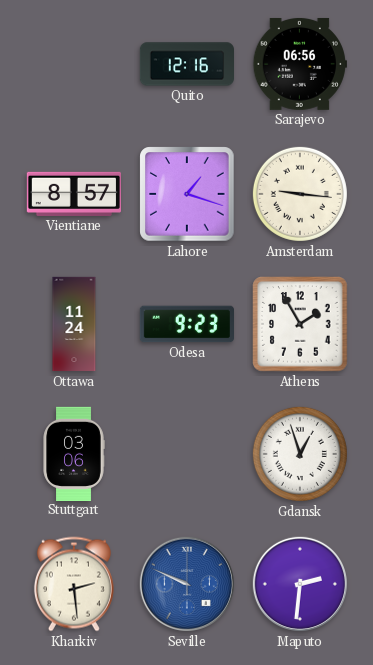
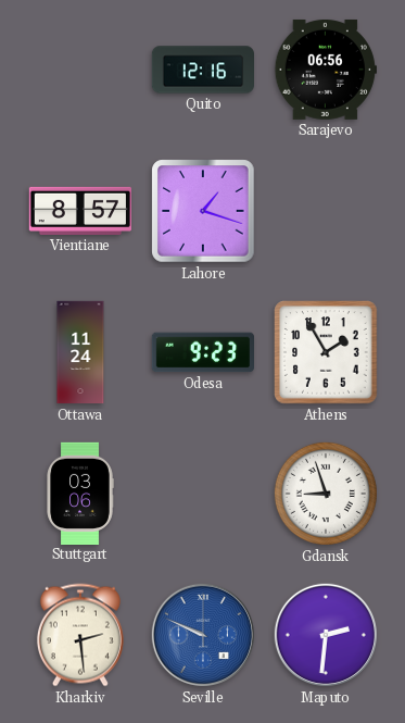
Amsterdam: 9:16 -> none
Gdansk: 12:57 -> 8:57
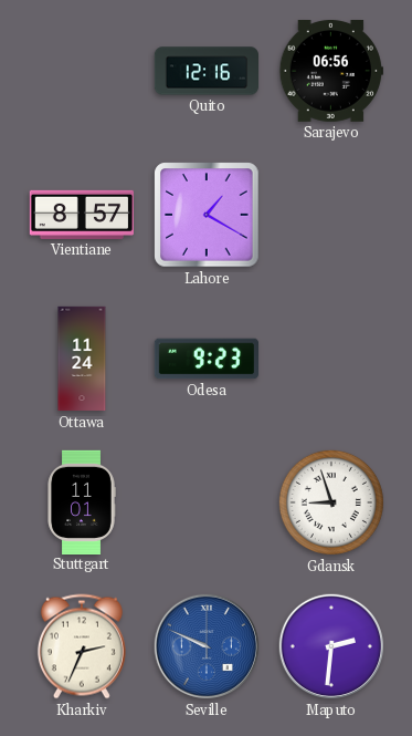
Lahore: 1:18 -> 1:20
Athens: 1:55 -> none
Stuttgart: 03:06 -> 11:01
Kharkiv: 2:29 -> 2:34
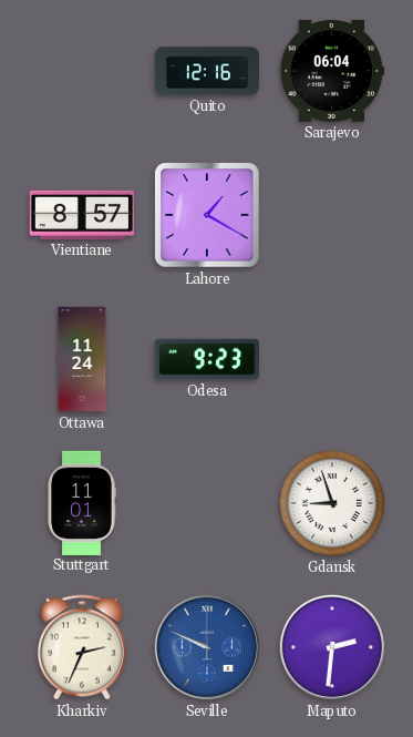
Sarajevo: 06:56 -> 06:04
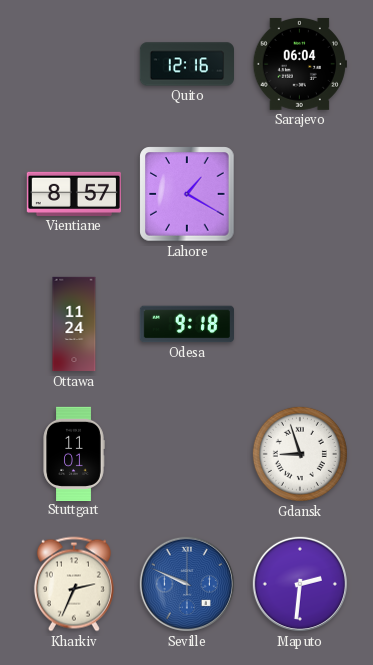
Odesa: 9:23 -> 9:18
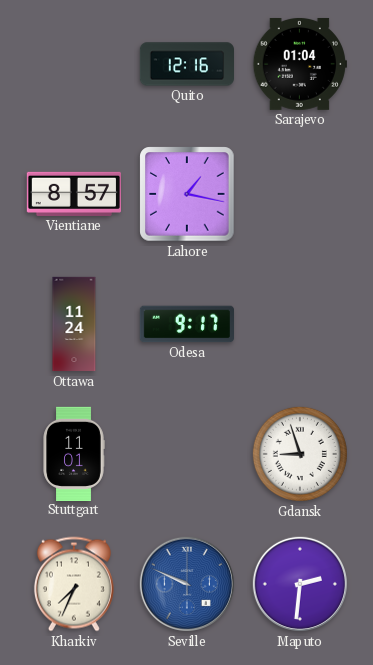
Sarajevo: 06:04 -> 01:04
Lahore: 1:20 -> 1:17
Odesa: 9:18 -> 9:17
Kharkiv: 2:34 -> 7:34
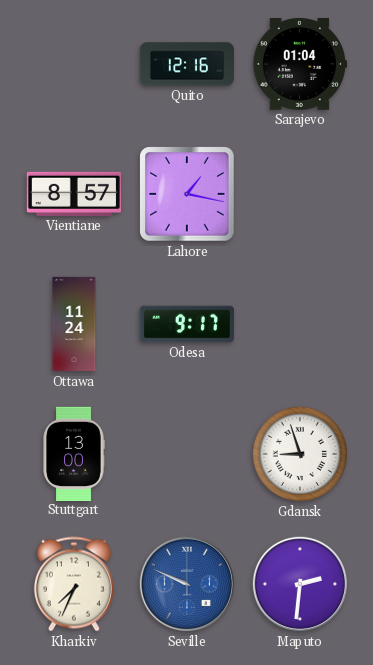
Stuttgart: 11:01 -> 13:00
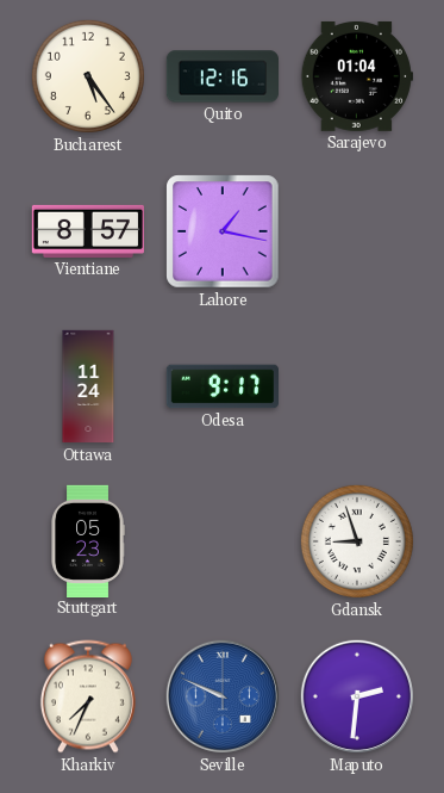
Bucharest: none -> 5:24
Stuttgart: 13:00 -> 05:23
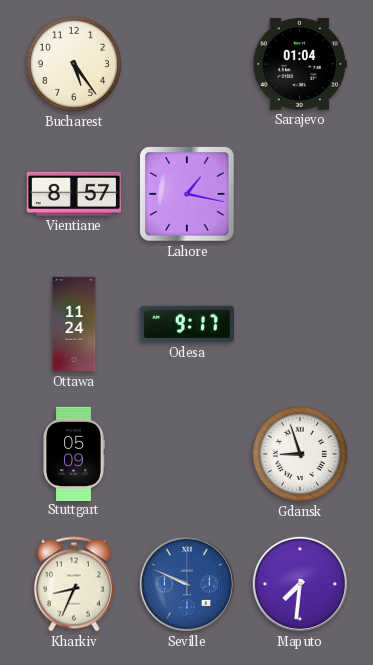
Quito: 12:16 -> none
Stuttgart: 05:23 -> 05:09
Kharkiv: 7:34 -> 8:34
Maputo: 2:31 -> 7:31
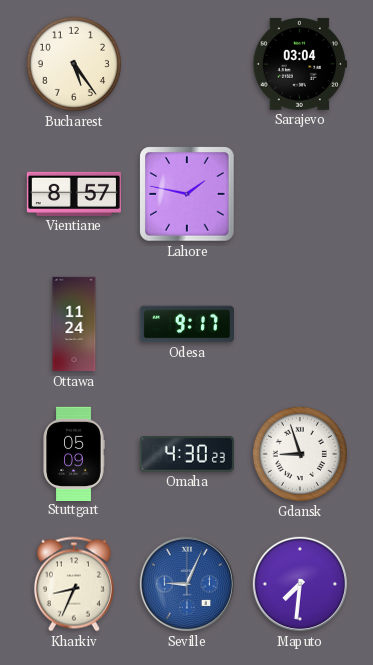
Sarajevo: 01:04 -> 03:04
Lahore: 1:17 -> 1:47
Omaha: none -> 4:30
Seville: 9:49 -> 9:04
